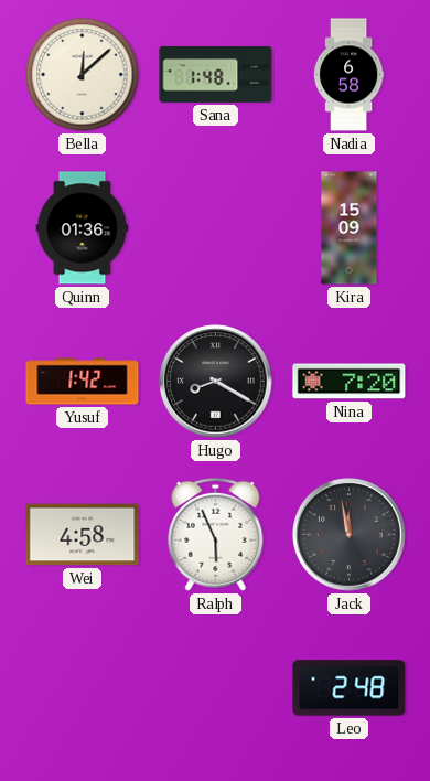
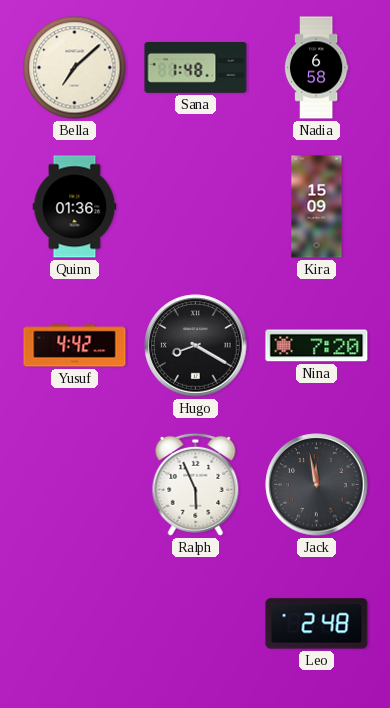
Bella: 12:08 -> 7:08
Yusuf: 1:42 -> 4:42
Wei: 4:58 -> none
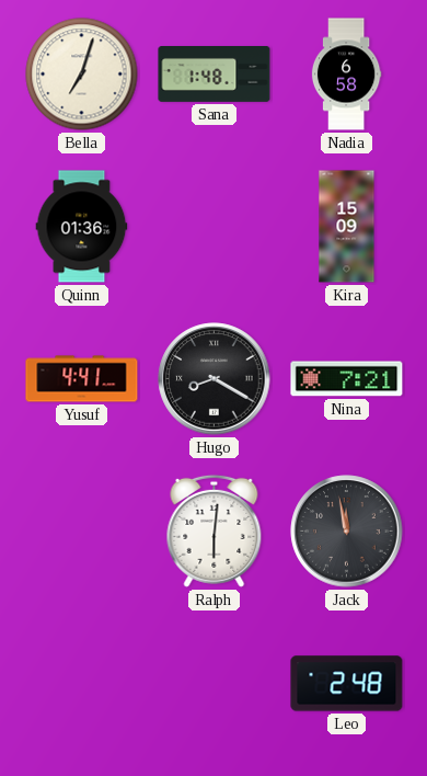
Bella: 7:08 -> 7:03
Yusuf: 4:42 -> 4:41
Nina: 7:20 -> 7:21
Ralph: 5:56 -> 6:01
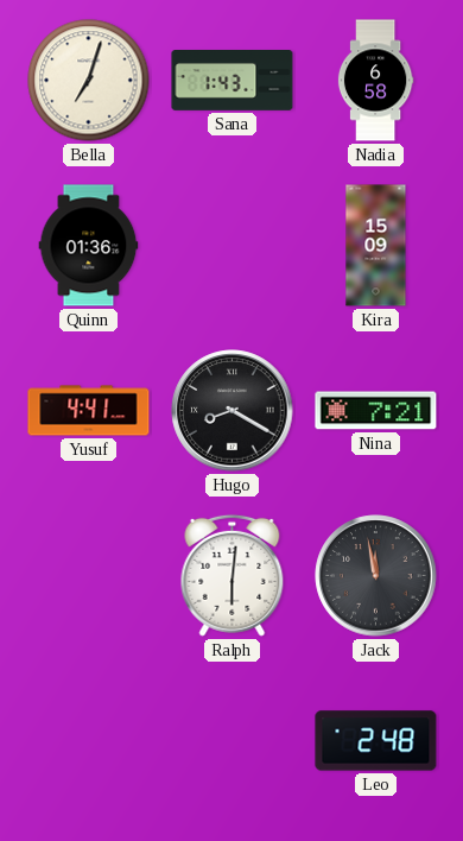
Sana: 1:48 -> 1:43
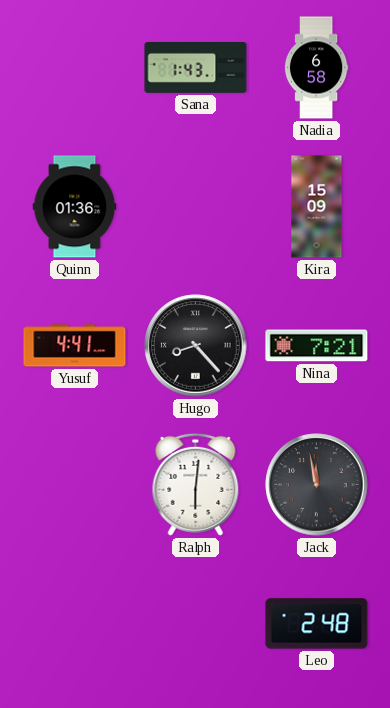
Bella: 7:03 -> none
Hugo: 8:20 -> 8:23
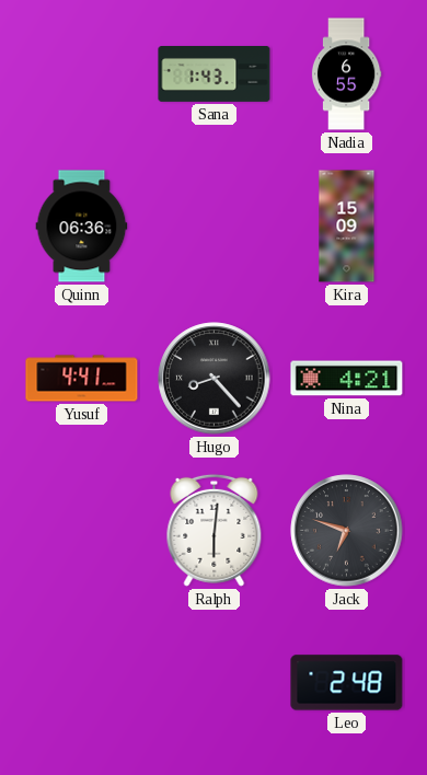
Nadia: 6:58 -> 6:55
Quinn: 01:36 -> 06:36
Nina: 7:21 -> 4:21
Jack: 11:58 -> 6:48
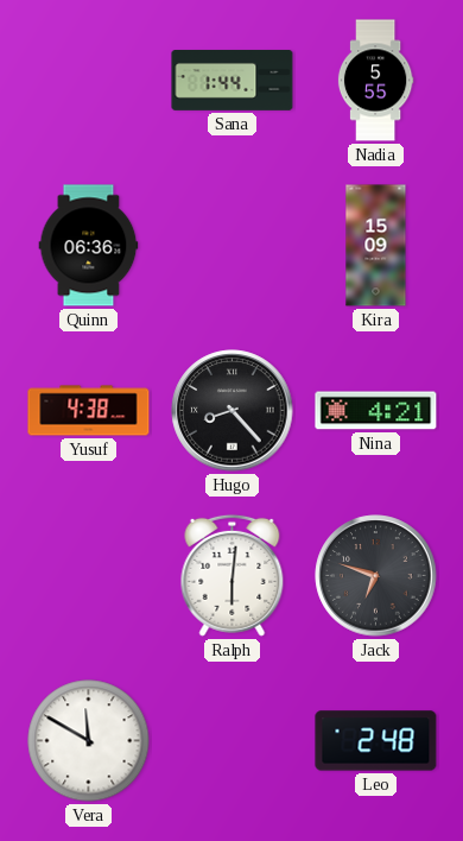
Sana: 1:43 -> 1:44
Nadia: 6:55 -> 5:55
Yusuf: 4:41 -> 4:38
Vera: none -> 11:50
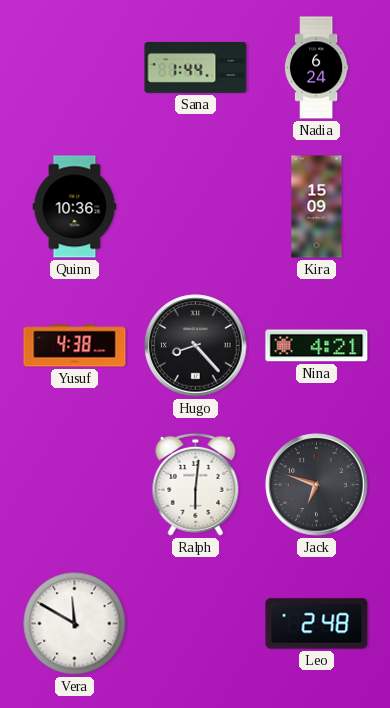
Nadia: 5:55 -> 6:24
Quinn: 06:36 -> 10:36
